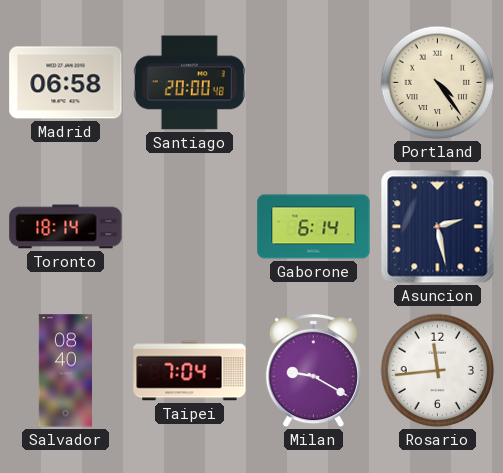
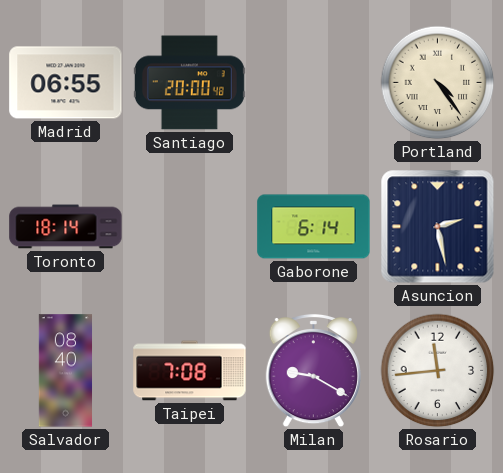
Madrid: 06:58 -> 06:55
Taipei: 7:04 -> 7:08
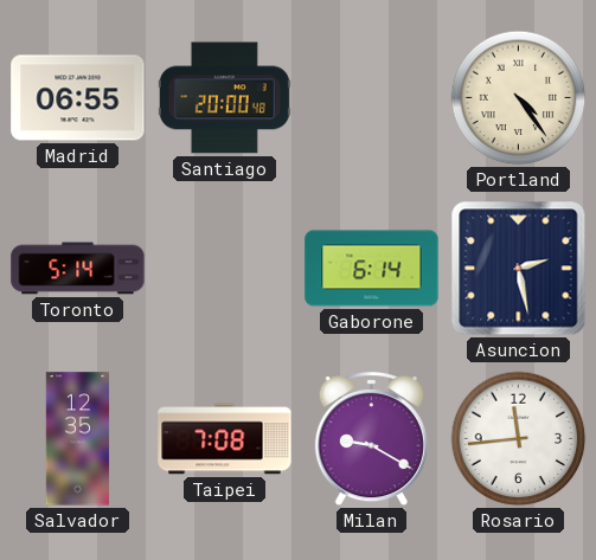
Toronto: 18:14 -> 5:14
Salvador: 08:40 -> 12:35
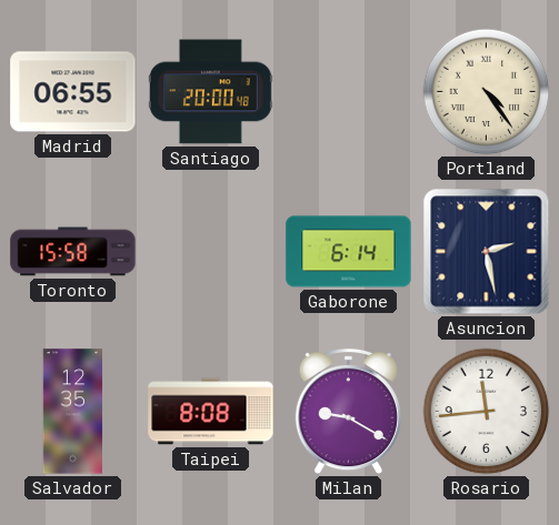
Toronto: 5:14 -> 15:58
Taipei: 7:08 -> 8:08
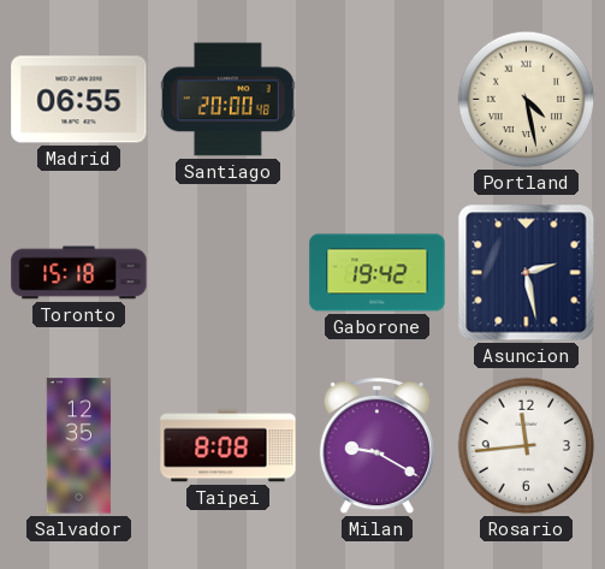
Portland: 4:24 -> 4:28
Toronto: 15:58 -> 15:18
Gaborone: 6:14 -> 19:42
